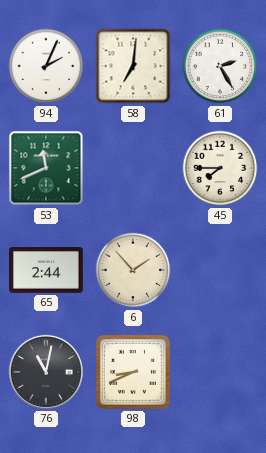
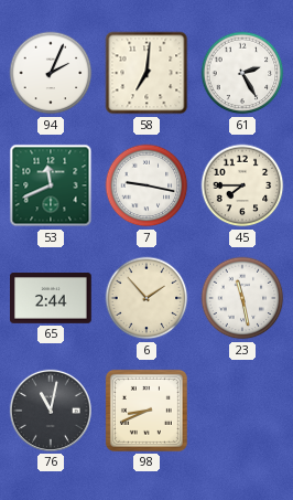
7: none -> 9:17
23: none -> 11:28
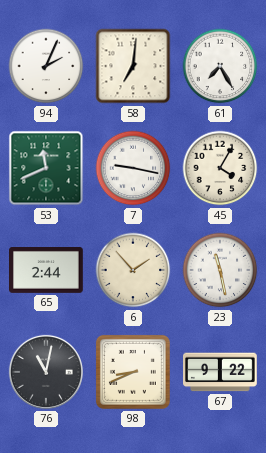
61: 2:25 -> 7:25
45: 7:45 -> 4:05
67: none -> 9:22
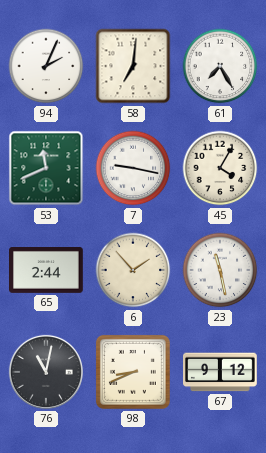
67: 9:22 -> 9:12
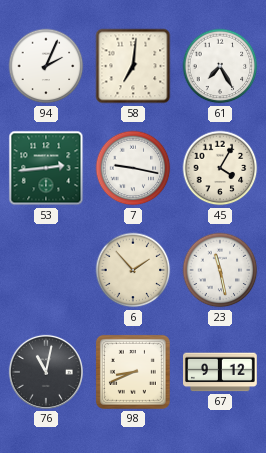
53: 11:41 -> 2:44
65: 2:44 -> none
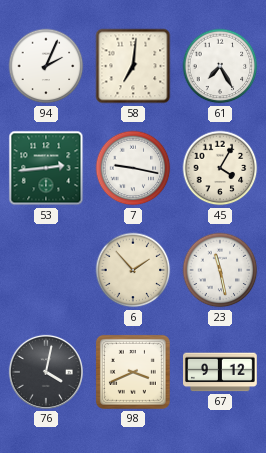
76: 11:02 -> 4:02
98: 8:41 -> 3:41
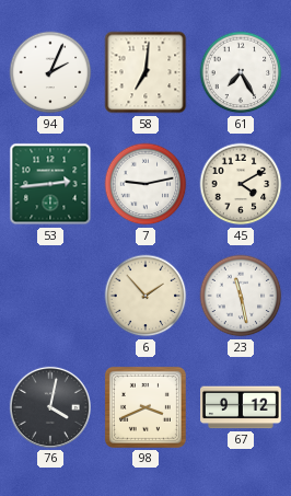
7: 9:17 -> 9:13
45: 4:05 -> 4:10
